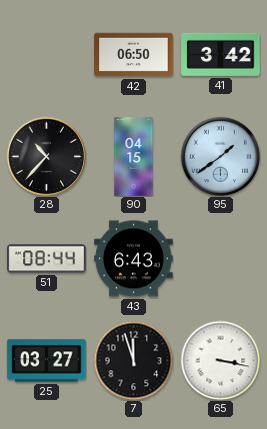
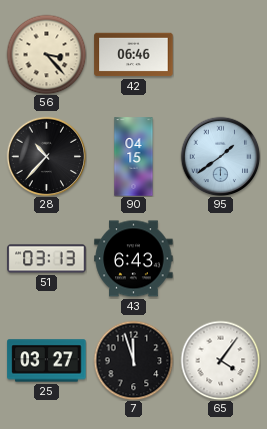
56: none -> 3:23
42: 06:50 -> 06:46
41: 3:42 -> none
51: 08:44 -> 03:13
65: 3:17 -> 4:06
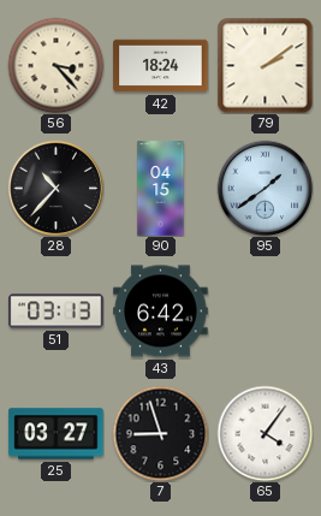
42: 06:46 -> 18:24
79: none -> 2:09
43: 6:43 -> 6:42
7: 11:57 -> 8:57
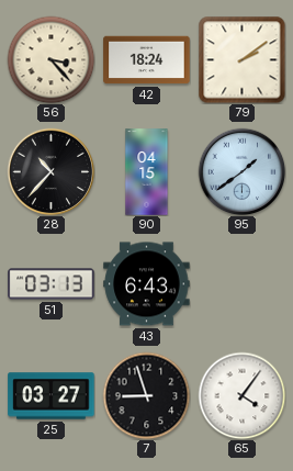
43: 6:42 -> 6:43
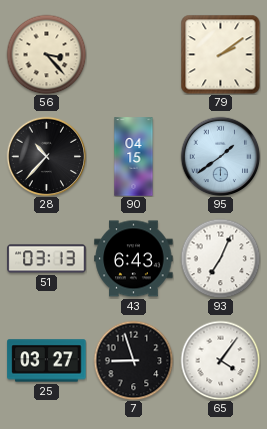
42: 18:24 -> none
93: none -> 7:04
